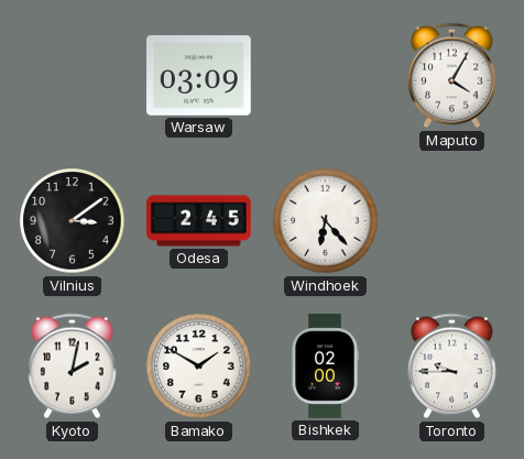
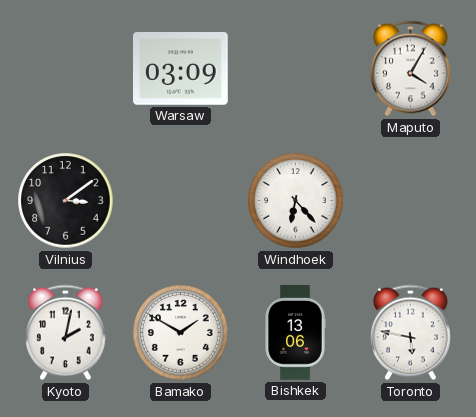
Odesa: 2:45 -> none
Bishkek: 02:00 -> 13:06
Toronto: 9:45 -> 5:47
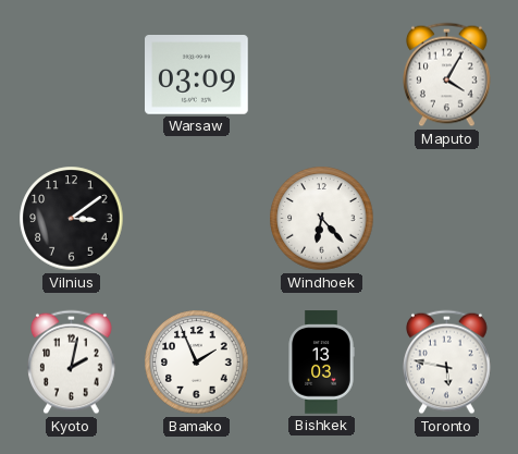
Bamako: 1:50 -> 1:56
Bishkek: 13:06 -> 13:03
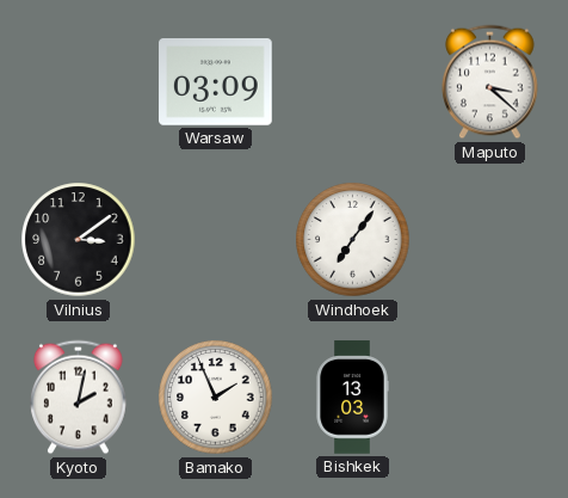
Maputo: 4:05 -> 3:22
Windhoek: 6:23 -> 7:06
Toronto: 5:47 -> none
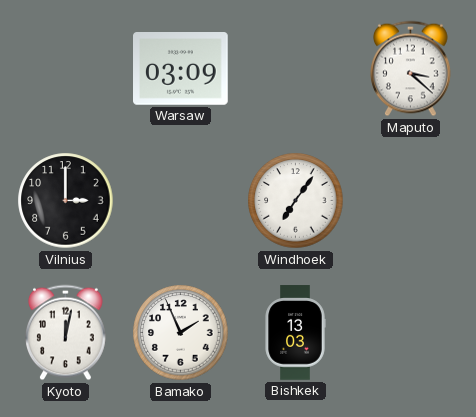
Vilnius: 3:09 -> 3:00
Kyoto: 2:02 -> 12:02
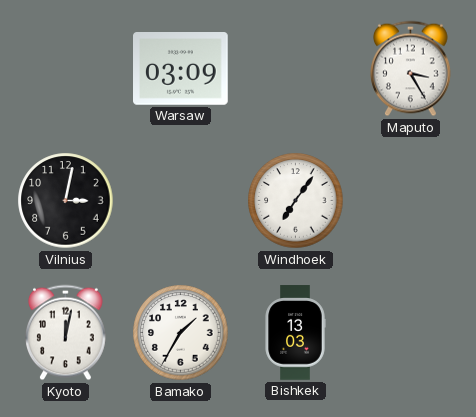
Maputo: 3:22 -> 3:25
Vilnius: 3:00 -> 3:02
Bamako: 1:56 -> 1:35
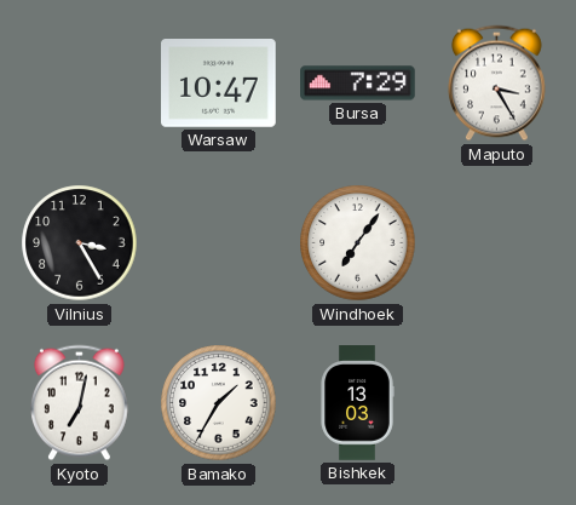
Warsaw: 03:09 -> 10:47
Bursa: none -> 7:29
Vilnius: 3:02 -> 3:25
Kyoto: 12:02 -> 7:02
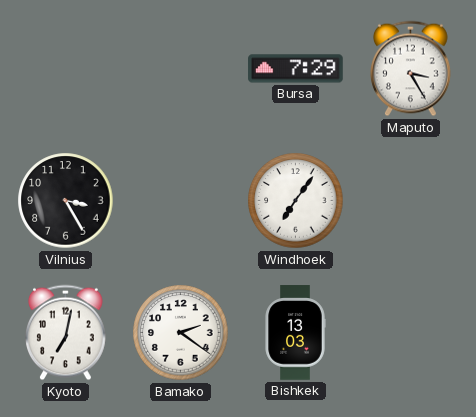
Warsaw: 10:47 -> none
Bamako: 1:35 -> 2:21
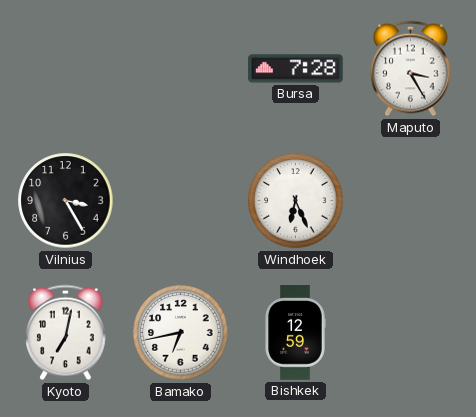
Bursa: 7:29 -> 7:28
Windhoek: 7:06 -> 6:26
Bamako: 2:21 -> 6:43
Bishkek: 13:03 -> 12:59
